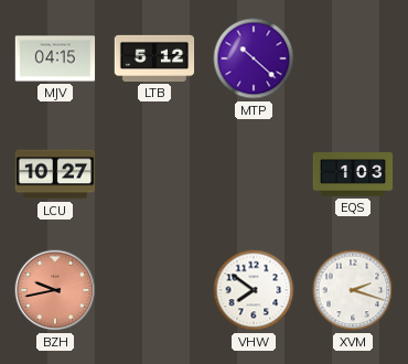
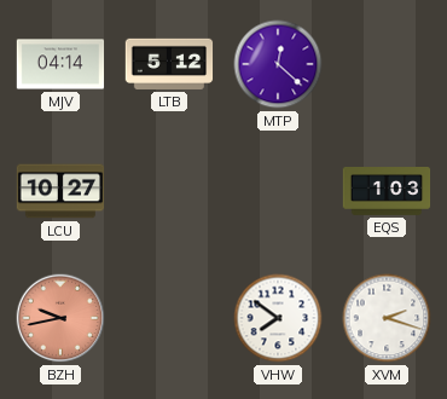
MJV: 04:15 -> 04:14
MTP: 10:22 -> 12:22
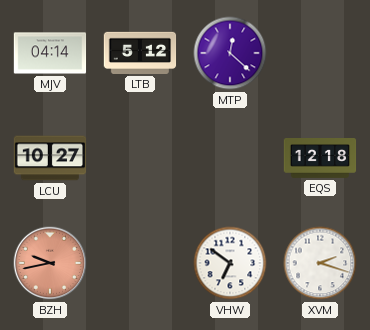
EQS: 1:03 -> 12:18
VHW: 7:51 -> 6:51
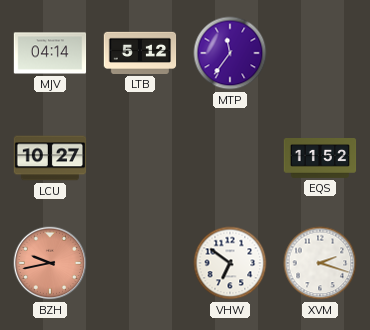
MTP: 12:22 -> 11:36
EQS: 12:18 -> 11:52
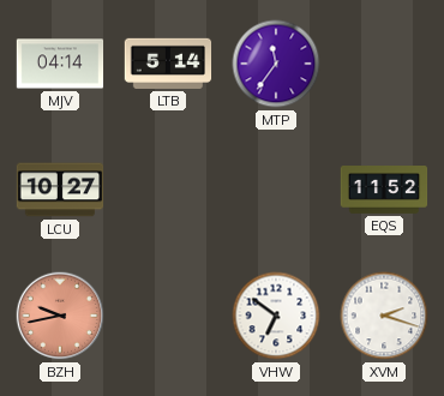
LTB: 5:12 -> 5:14
